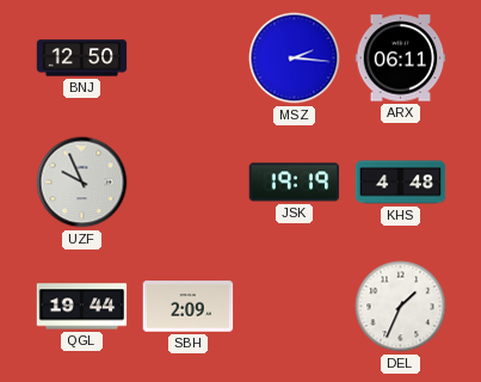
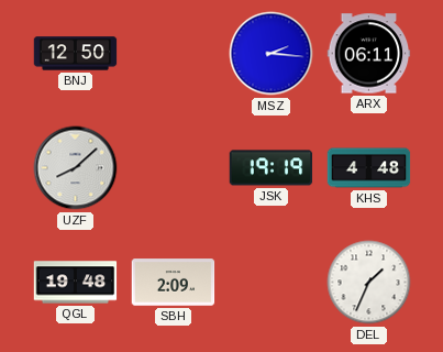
UZF: 9:56 -> 8:08
QGL: 19:44 -> 19:48
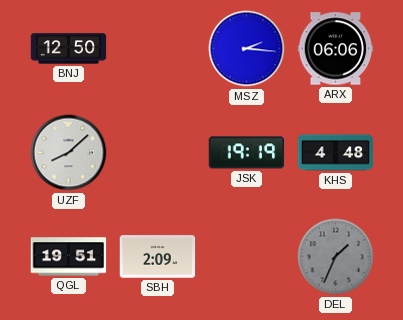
ARX: 06:11 -> 06:06
QGL: 19:48 -> 19:51
DEL dial: white -> grey
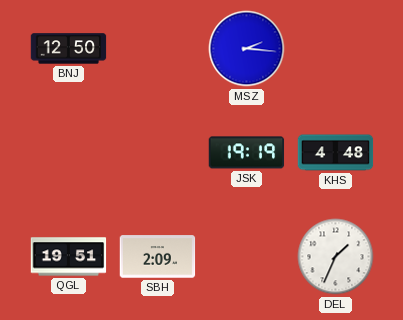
ARX: 06:06 -> none
UZF: 8:08 -> none
DEL dial: grey -> white
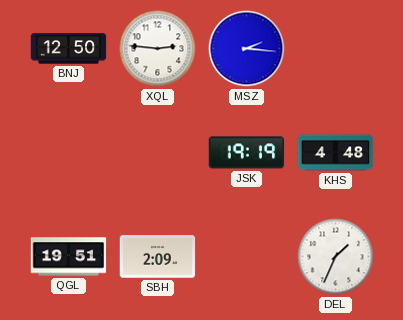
XQL: none -> 2:46
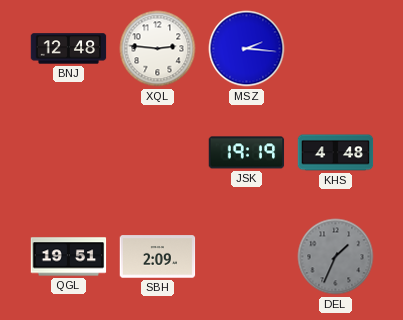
BNJ: 12:50 -> 12:48
DEL dial: white -> grey
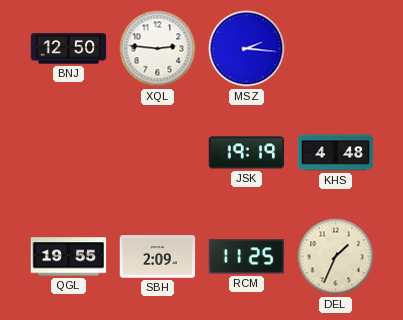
BNJ: 12:48 -> 12:50
QGL: 19:51 -> 19:55
RCM: none -> 11:25
DEL dial: grey -> cream
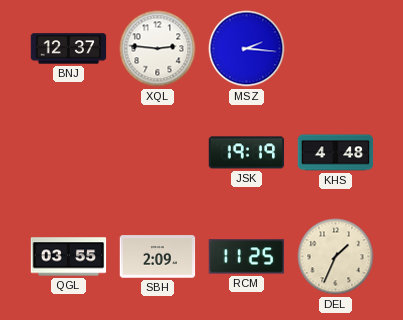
BNJ: 12:50 -> 12:37
QGL: 19:55 -> 03:55
